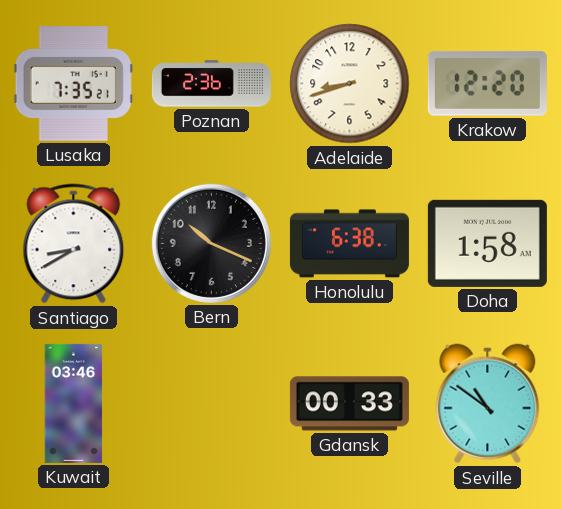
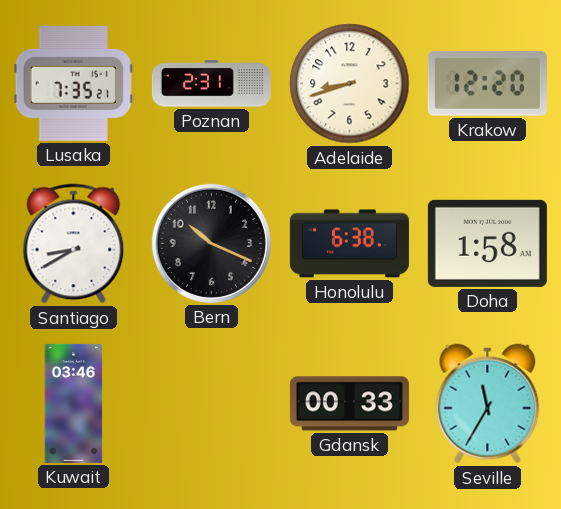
Poznan: 2:36 -> 2:31
Seville: 10:51 -> 11:35
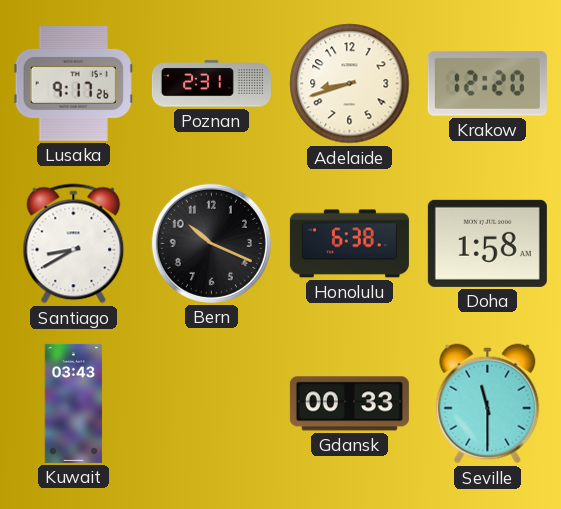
Lusaka: 7:35 -> 9:17
Kuwait: 03:46 -> 03:43
Seville: 11:35 -> 11:30
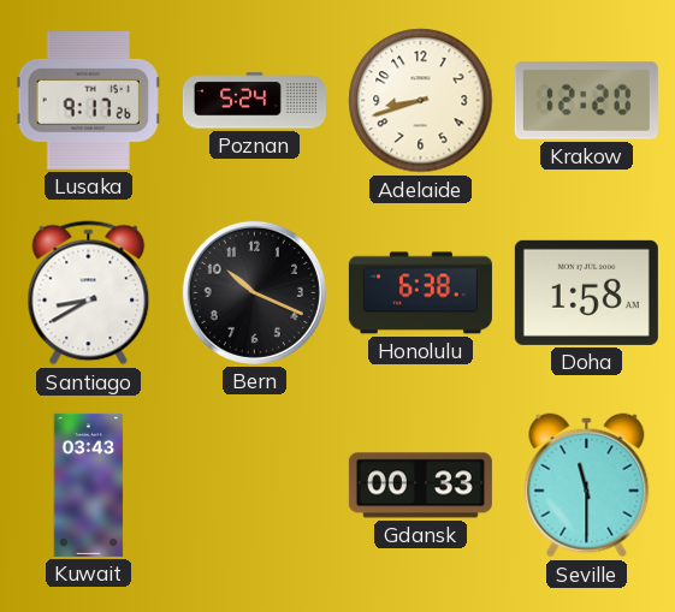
Poznan: 2:31 -> 5:24
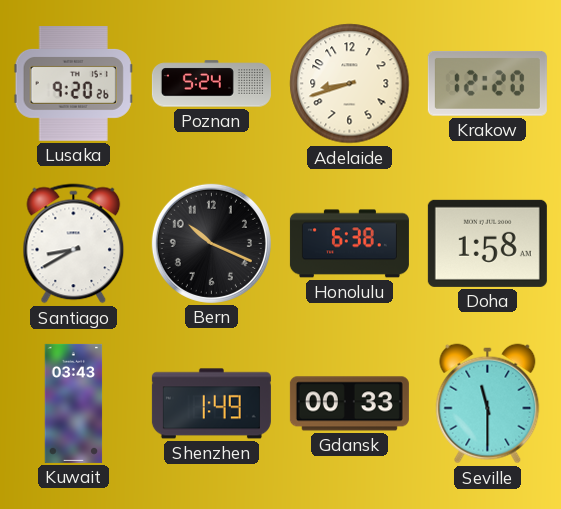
Lusaka: 9:17 -> 9:20
Shenzhen: none -> 1:49
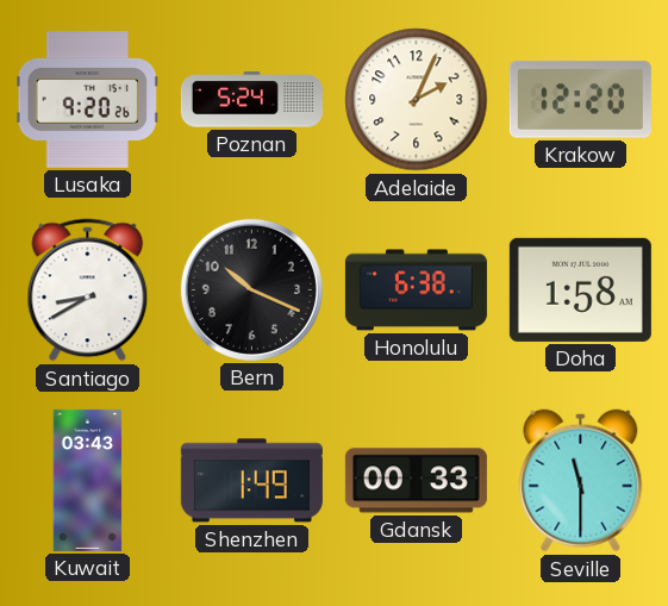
Adelaide: 8:42 -> 2:04
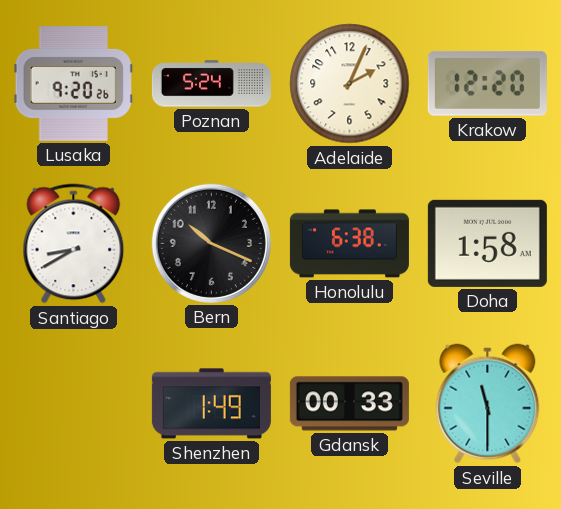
Kuwait: 03:43 -> none
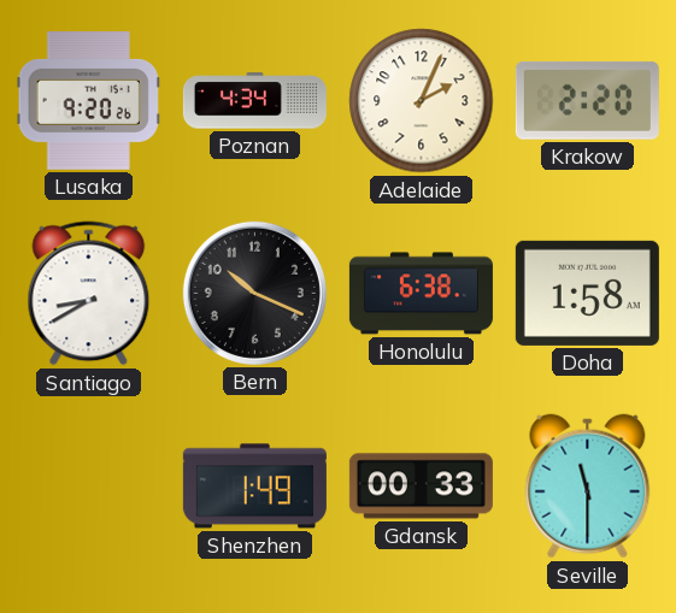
Poznan: 5:24 -> 4:34
Krakow: 12:20 -> 2:20
